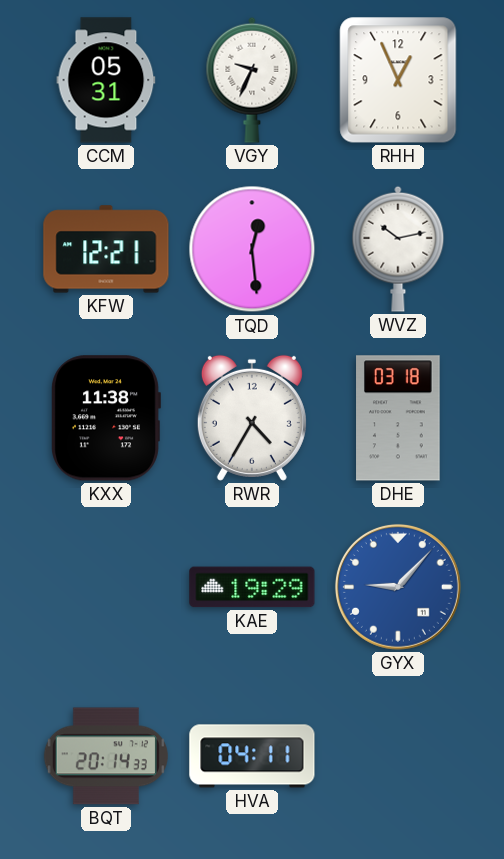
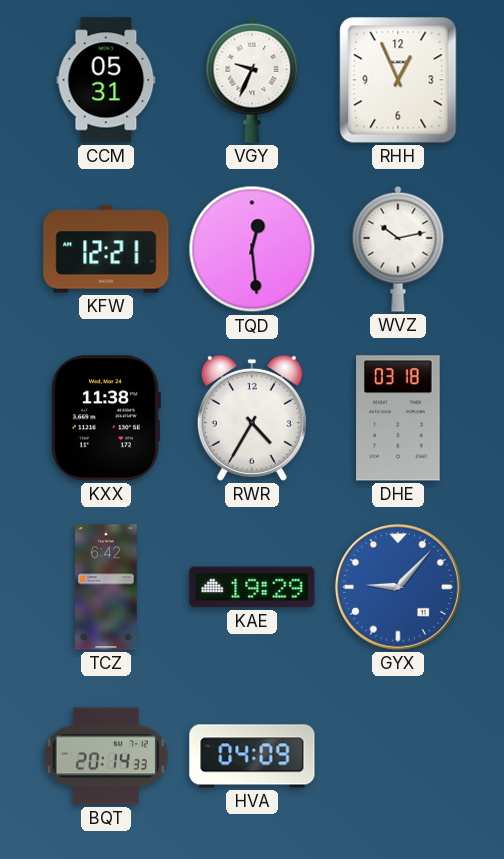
TCZ: none -> 6:42
HVA: 04:11 -> 04:09
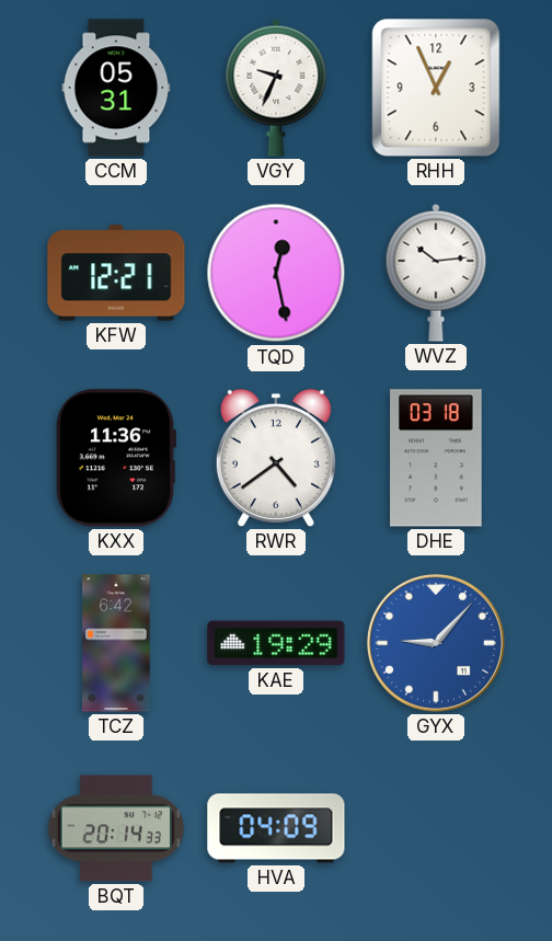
TQD: 12:29 -> 12:28
WVZ: 10:13 -> 10:14
KXX: 11:38 -> 11:36
RWR: 4:35 -> 4:39
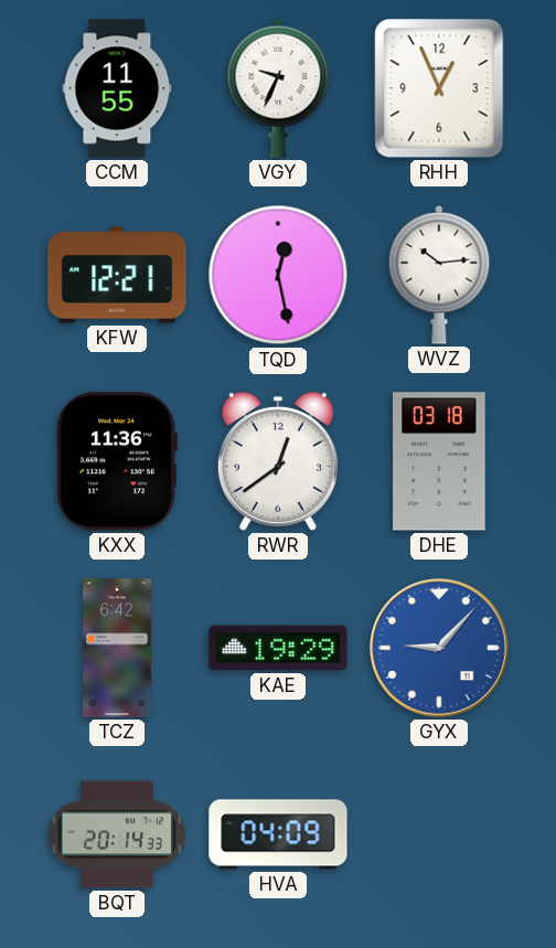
CCM: 05:31 -> 11:55
RWR: 4:39 -> 12:39
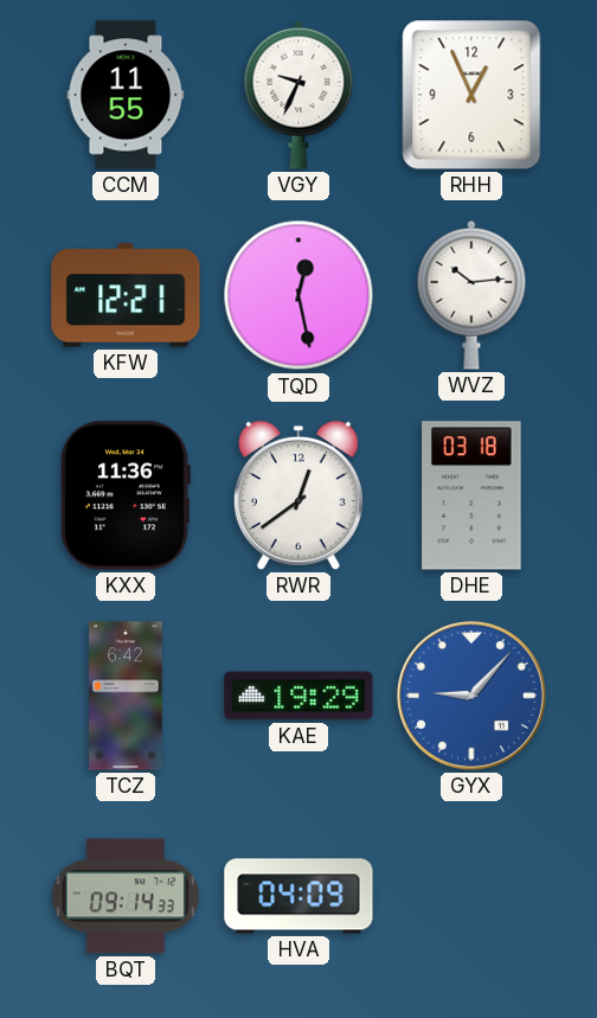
BQT: 20:14 -> 09:14
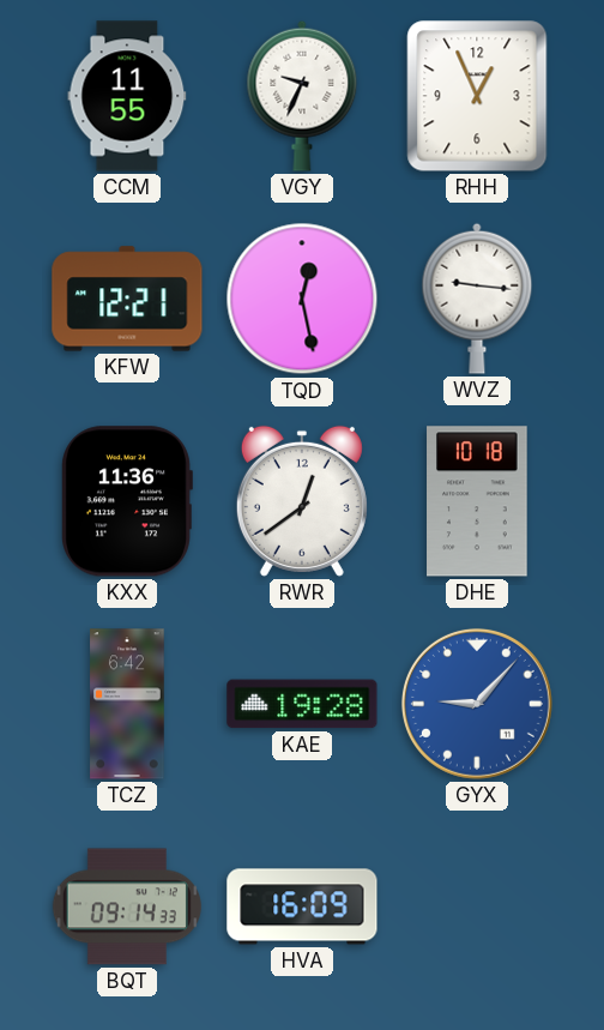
WVZ: 10:14 -> 9:16
DHE: 03:18 -> 10:18
KAE: 19:29 -> 19:28
HVA: 04:09 -> 16:09
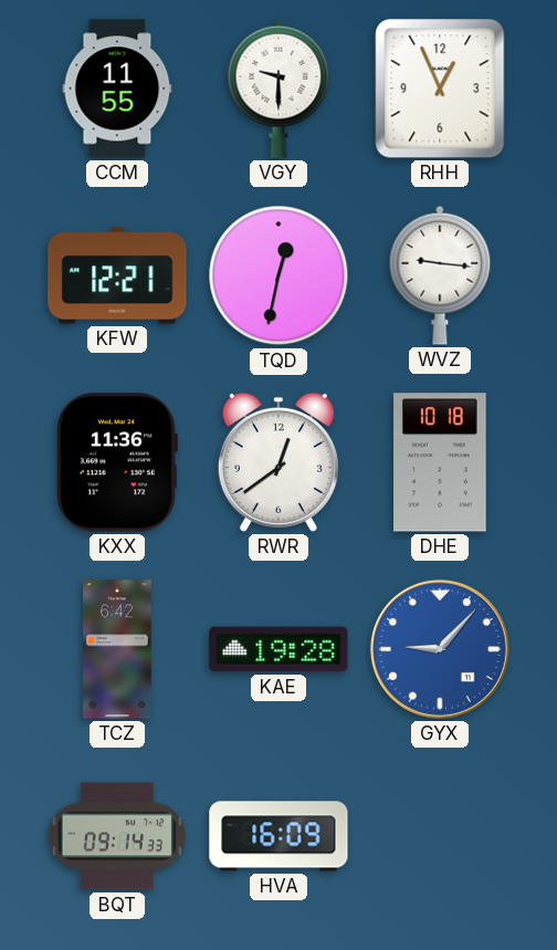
VGY: 9:34 -> 9:30
TQD: 12:28 -> 12:32
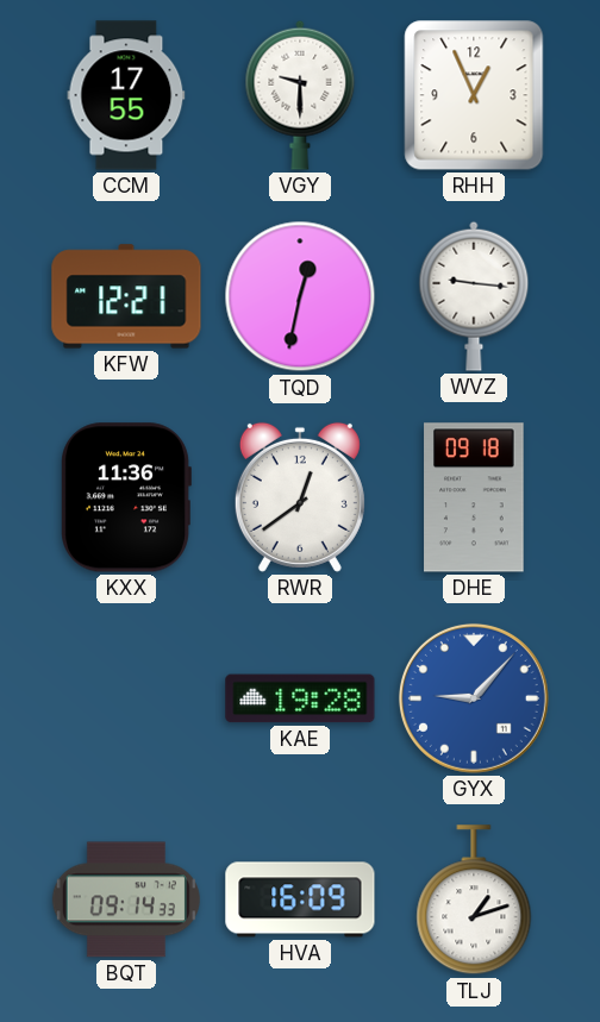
CCM: 11:55 -> 17:55
DHE: 10:18 -> 09:18
TCZ: 6:42 -> none
TLJ: none -> 1:12
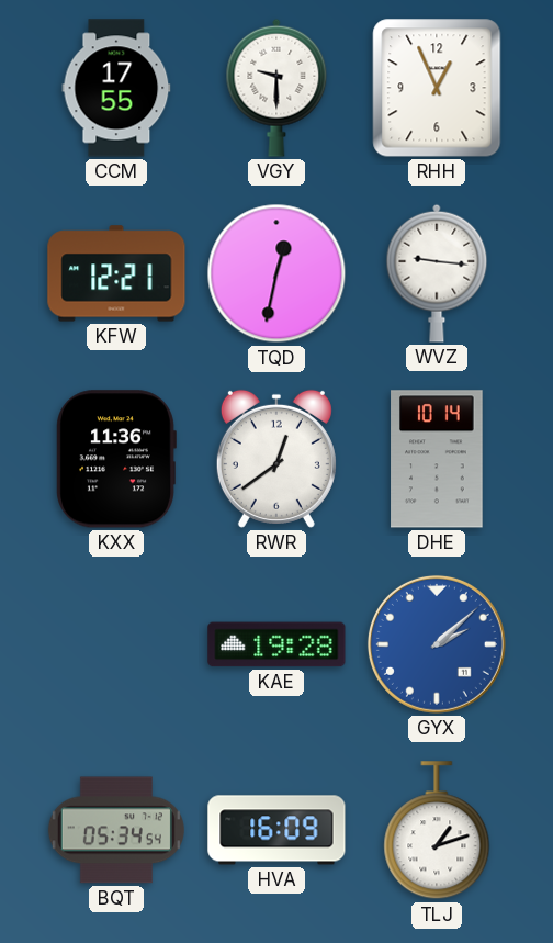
DHE: 09:18 -> 10:14
GYX: 9:07 -> 2:08
BQT: 09:14 -> 05:34
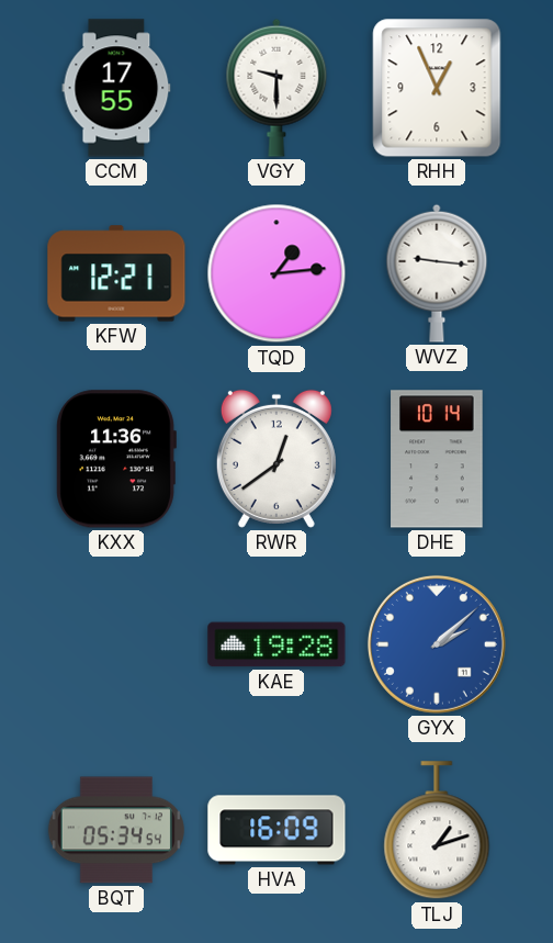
TQD: 12:32 -> 1:14
